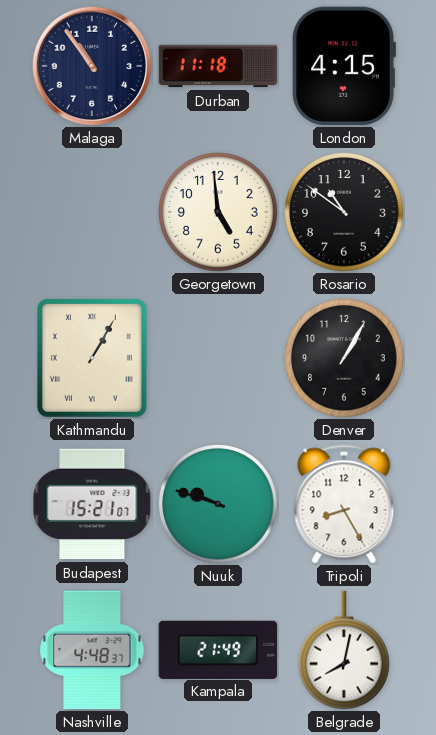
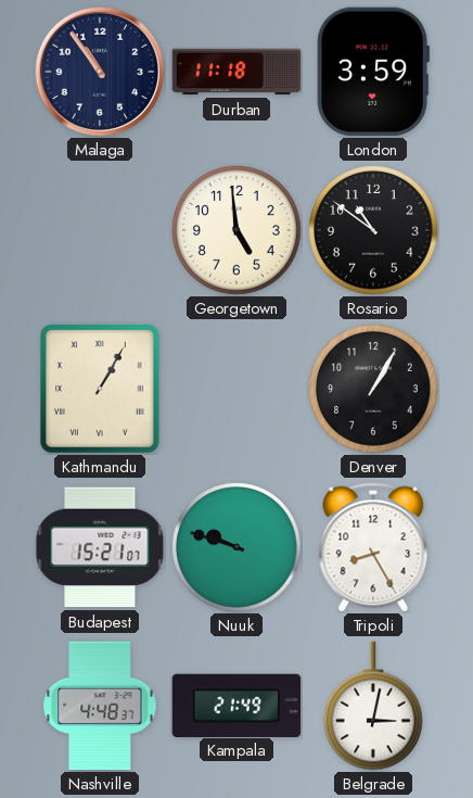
London: 4:15 -> 3:59
Belgrade: 8:02 -> 3:02
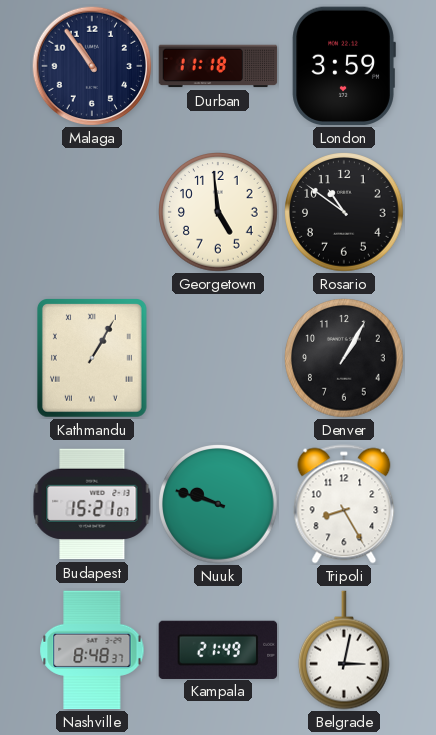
Nashville: 4:48 -> 8:48
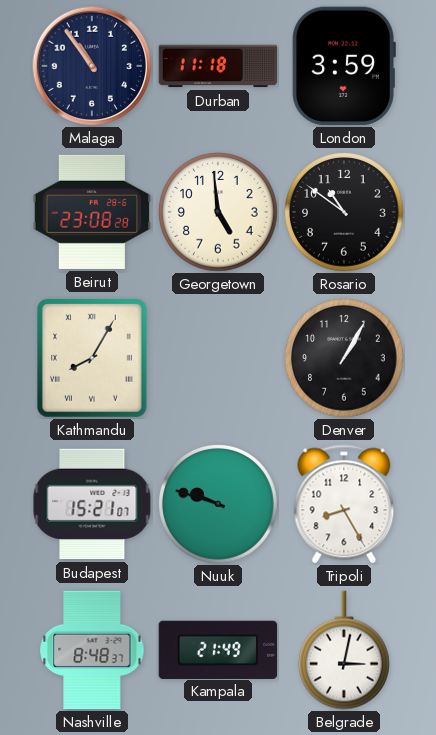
Beirut: none -> 23:08
Kathmandu: 1:05 -> 8:05
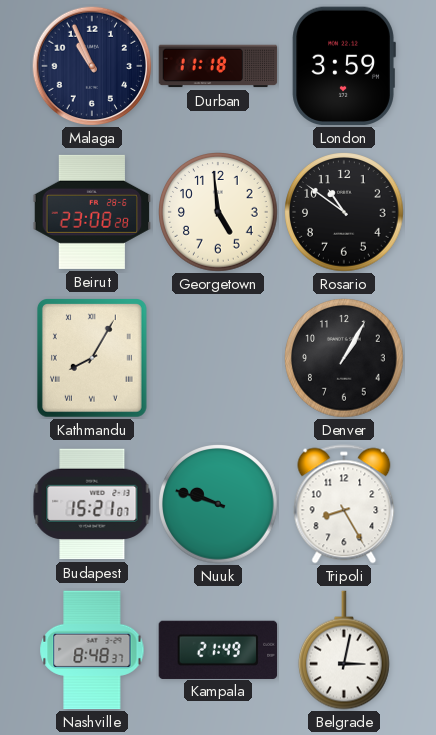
Malaga: 10:54 -> 10:56
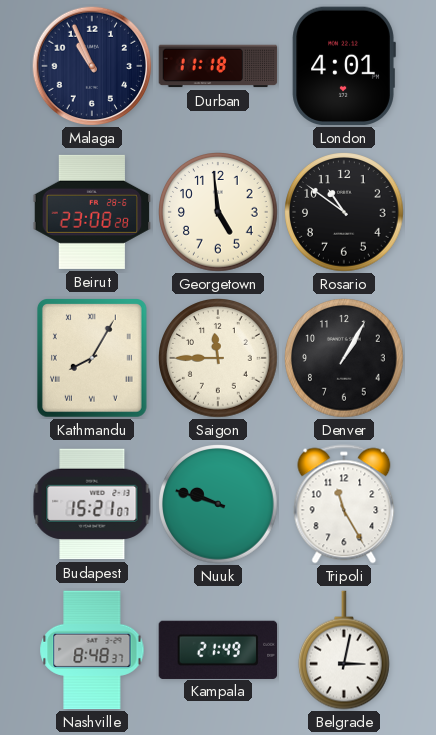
London: 3:59 -> 4:01
Saigon: none -> 11:45
Tripoli: 8:25 -> 11:25
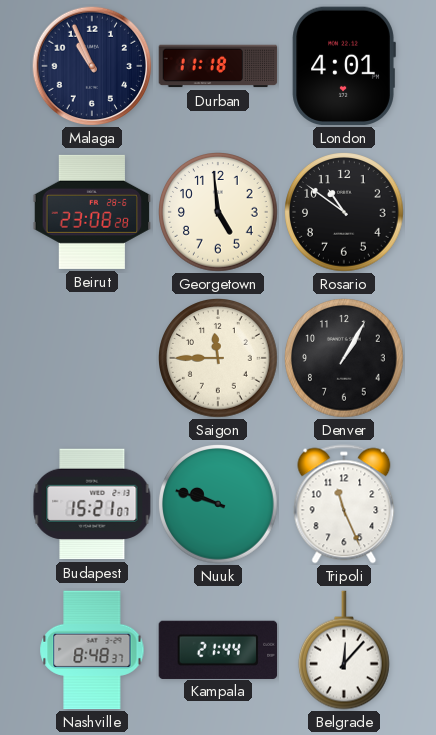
Kathmandu: 8:05 -> none
Tripoli: 11:25 -> 11:26
Kampala: 21:49 -> 21:44
Belgrade: 3:02 -> 12:07
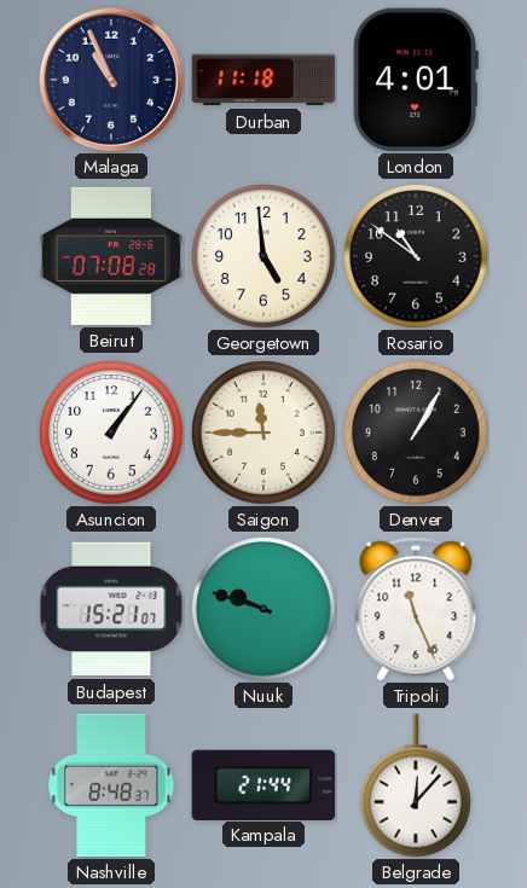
Beirut: 23:08 -> 07:08
Asuncion: none -> 1:06
